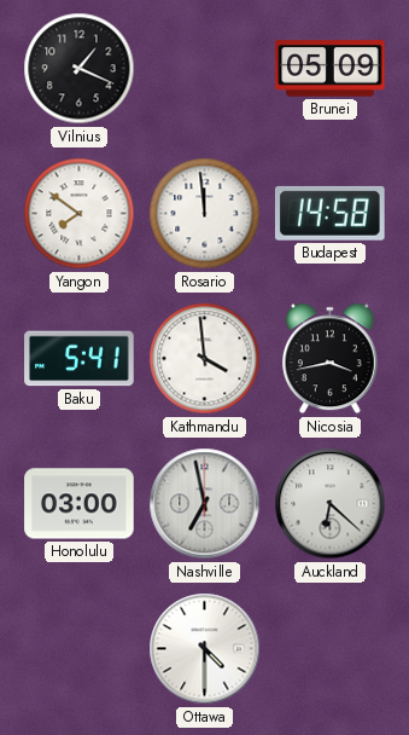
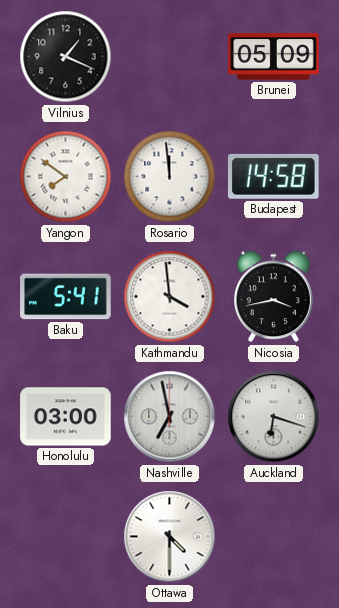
Auckland: 6:22 -> 6:18
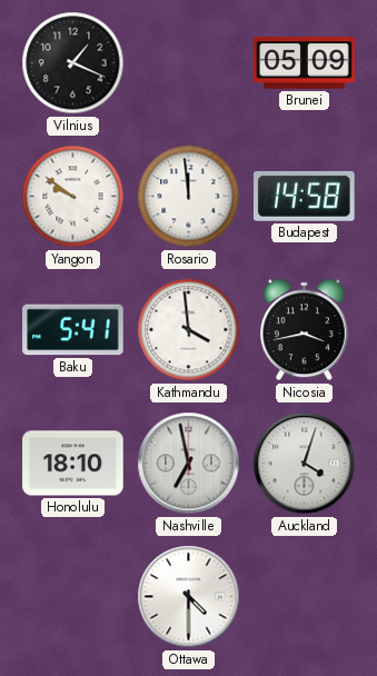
Yangon: 7:51 -> 9:51
Honolulu: 03:00 -> 18:10
Auckland: 6:18 -> 4:03
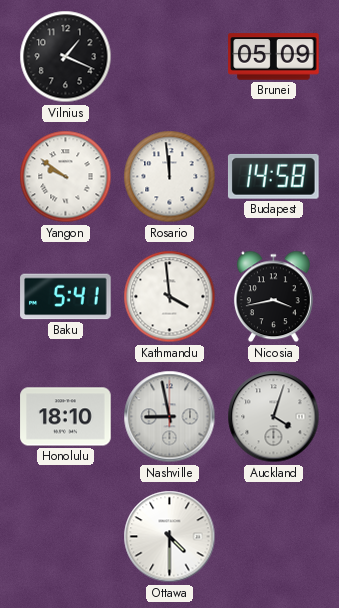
Nashville: 6:58 -> 8:58
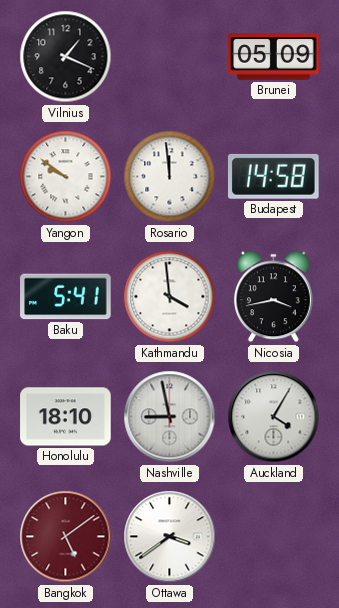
Auckland: 4:03 -> 4:05
Bangkok: none -> 5:09
Ottawa: 4:30 -> 3:39
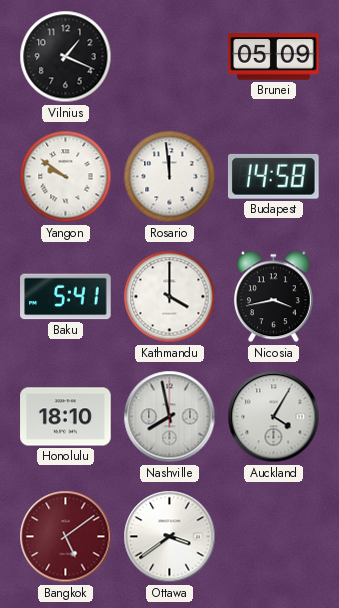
Kathmandu: 3:59 -> 4:00
Nashville: 8:58 -> 7:58
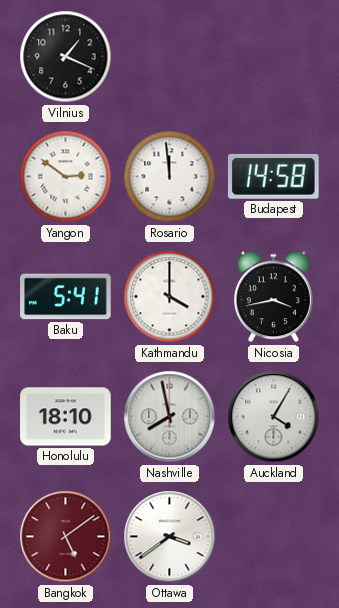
Brunei: 05:09 -> none
Yangon: 9:51 -> 2:51
